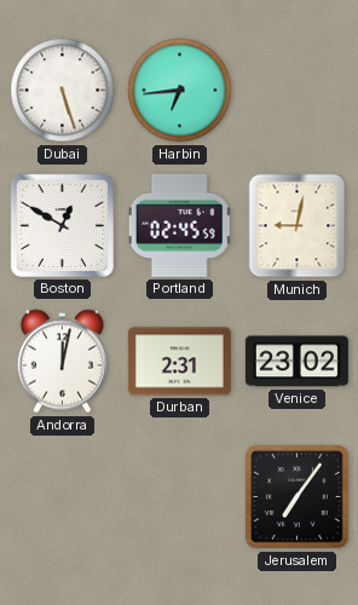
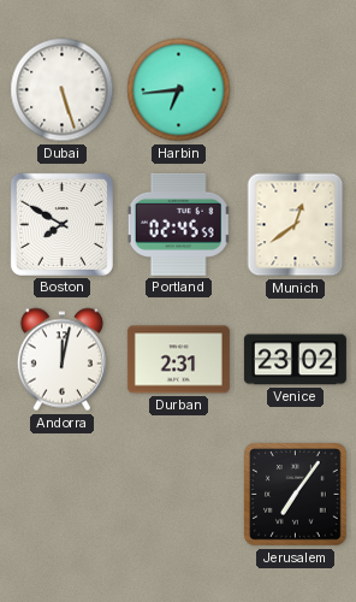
Boston: 12:50 -> 7:50
Munich: 9:02 -> 12:39
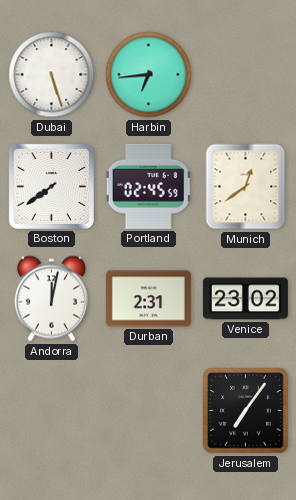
Boston: 7:50 -> 7:39
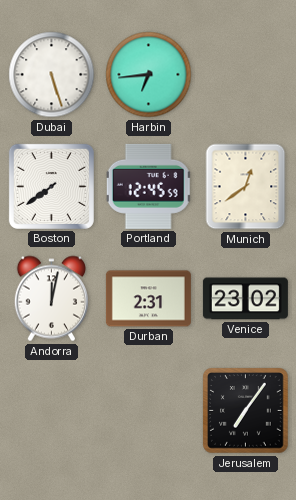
Portland: 02:45 -> 12:45
